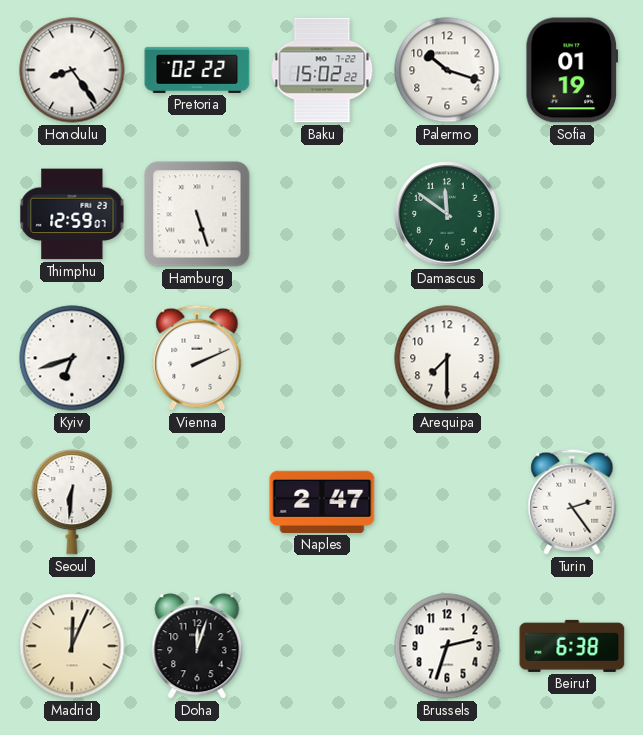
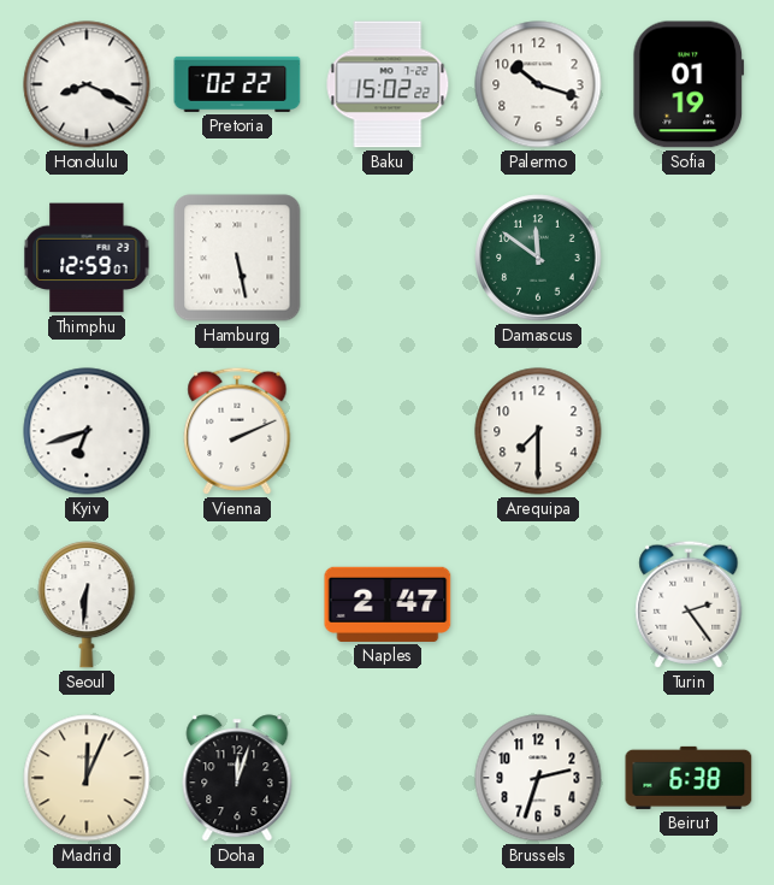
Honolulu: 8:24 -> 8:19
Hamburg: 5:27 -> 5:28
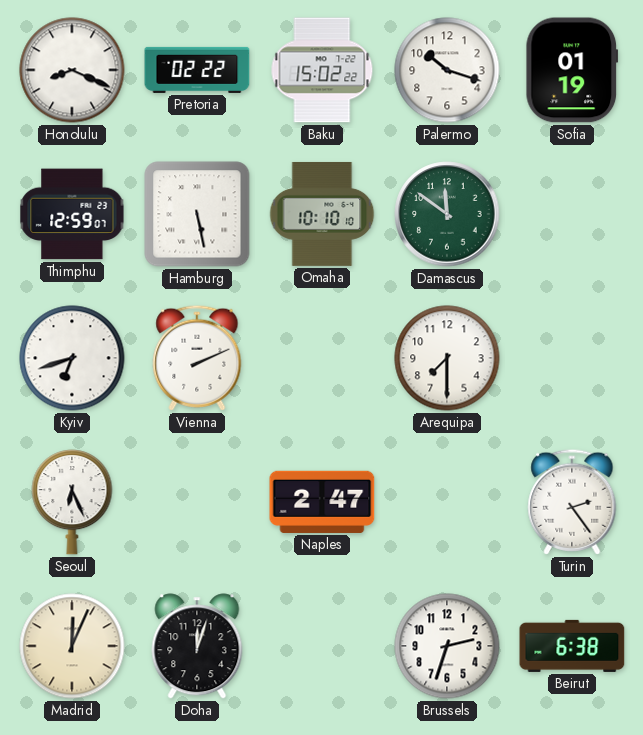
Omaha: none -> 10:10
Seoul: 6:31 -> 6:26
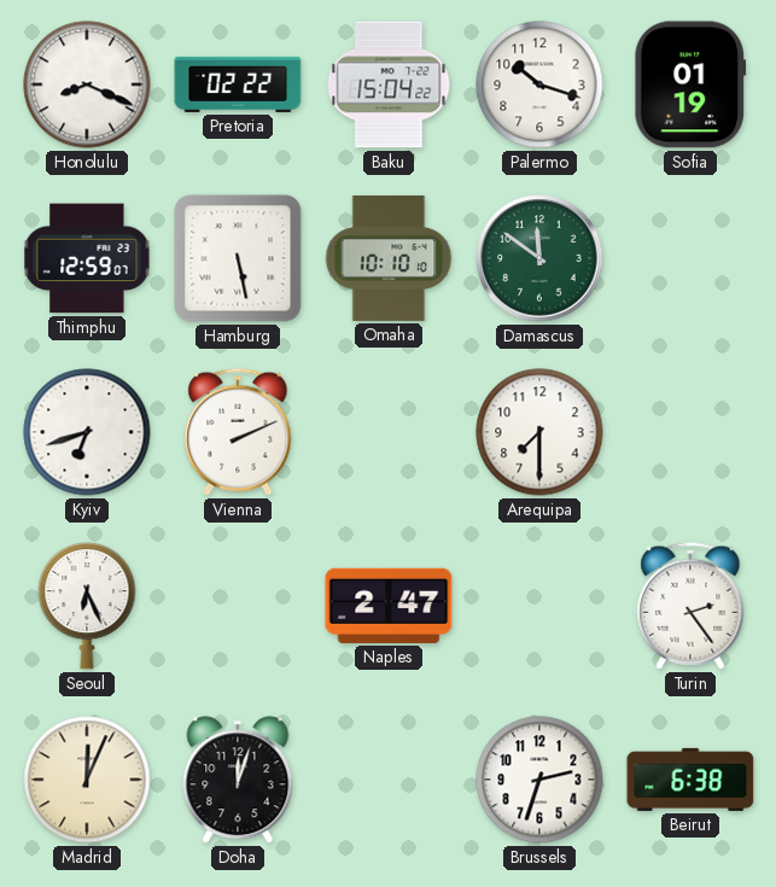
Baku: 15:02 -> 15:04
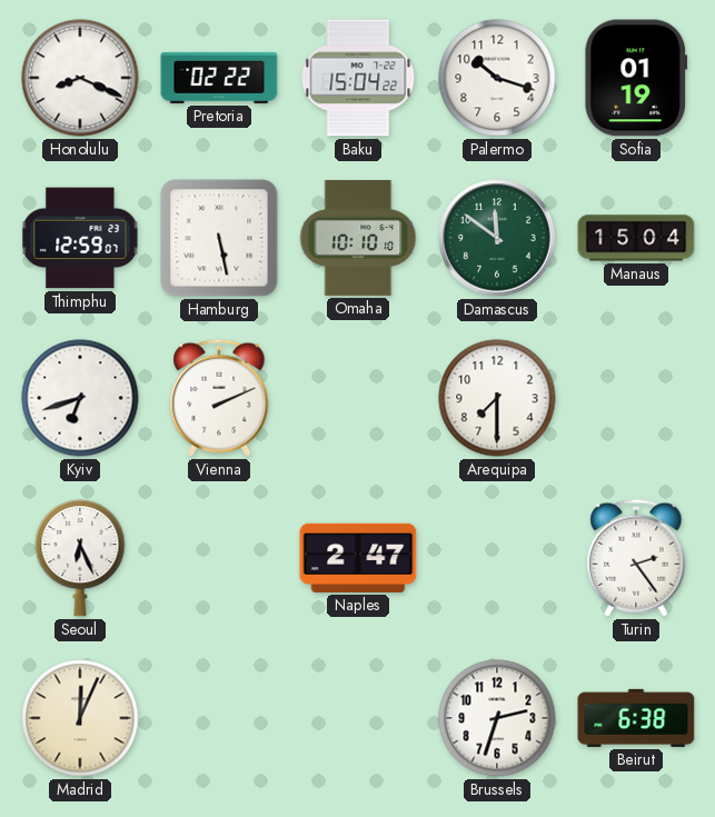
Manaus: none -> 15:04
Doha: 12:03 -> none
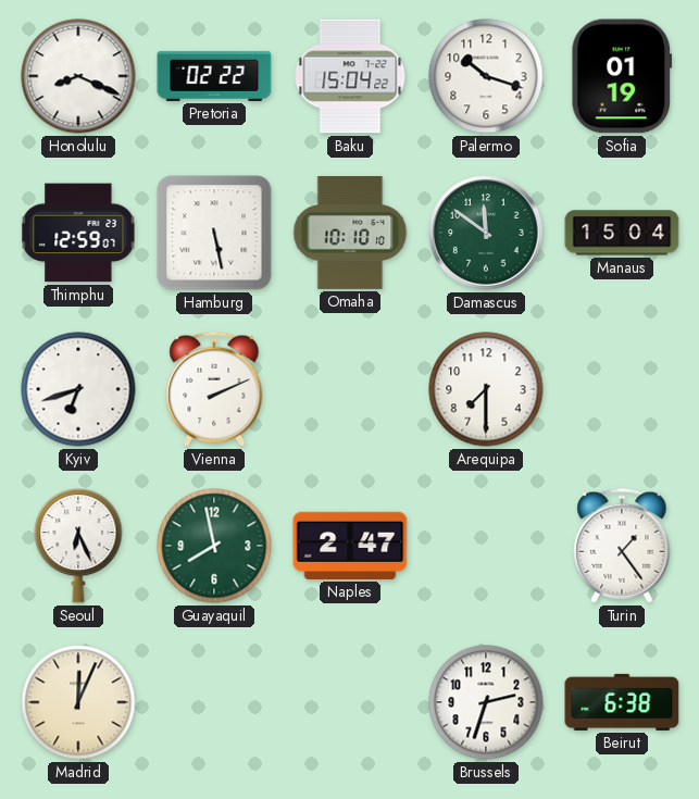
Guayaquil: none -> 7:58
Turin: 2:24 -> 1:24
